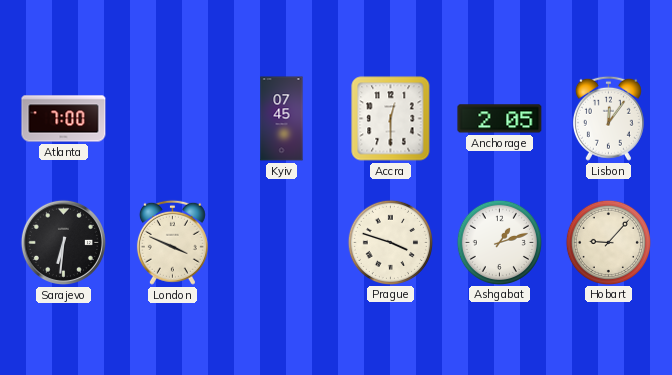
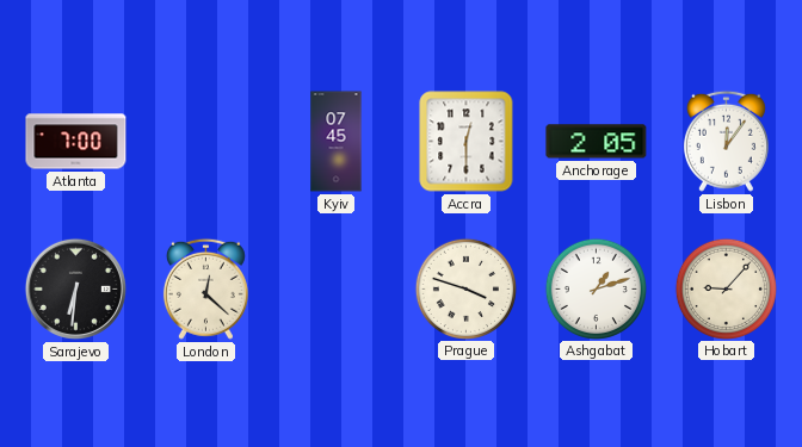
London: 3:49 -> 12:22
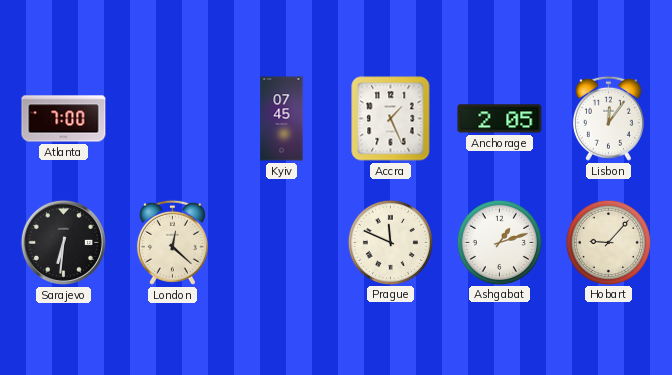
Accra: 12:30 -> 1:26
Prague: 3:48 -> 11:49
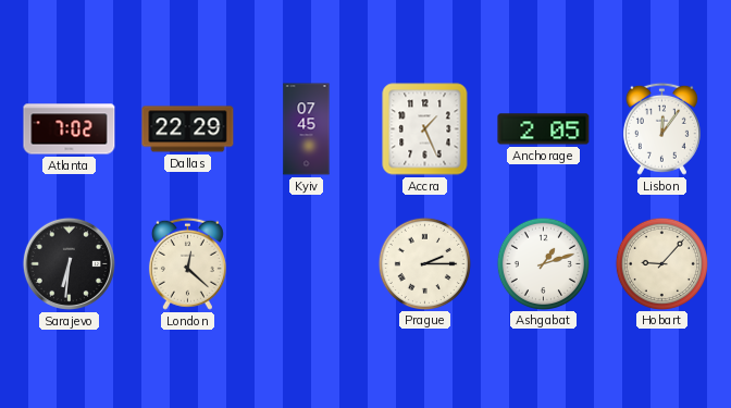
Atlanta: 7:00 -> 7:02
Dallas: none -> 22:29
Prague: 11:49 -> 2:15
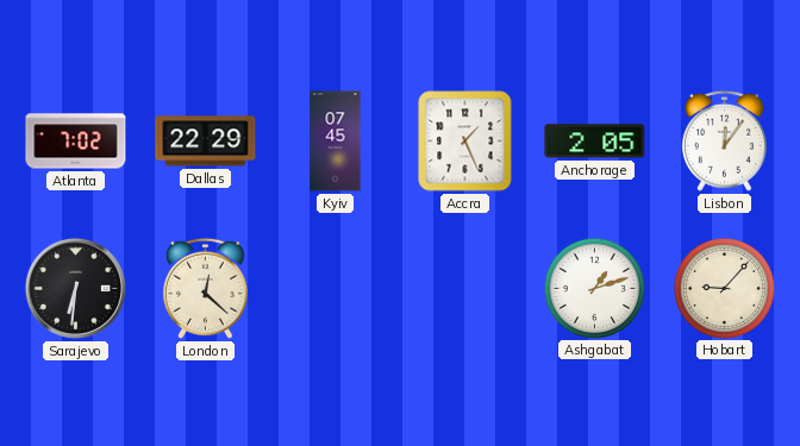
Prague: 2:15 -> none
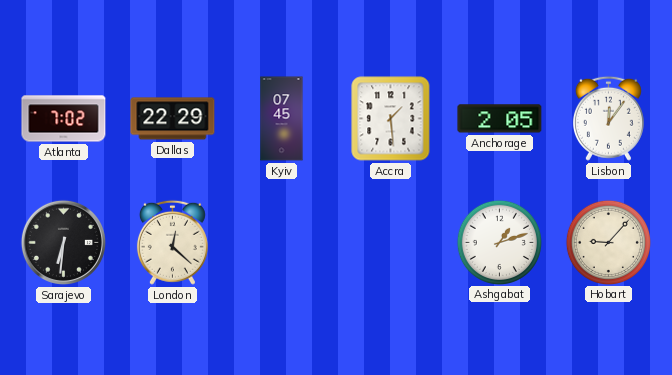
Accra: 1:26 -> 1:29
